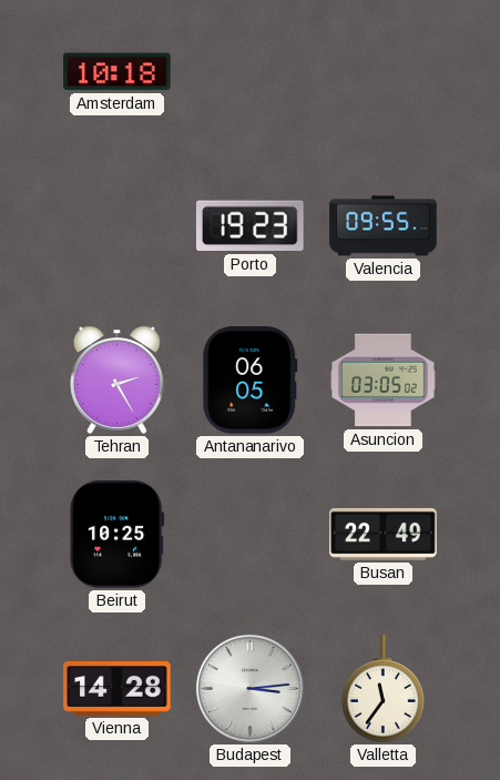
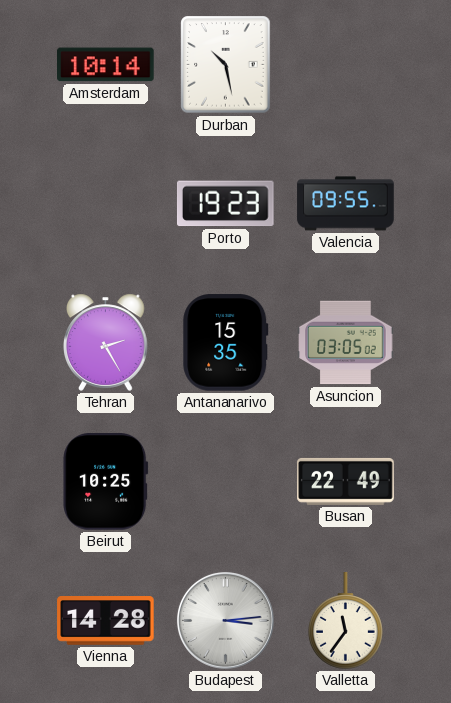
Amsterdam: 10:18 -> 10:14
Durban: none -> 10:28
Antananarivo: 06:05 -> 15:35
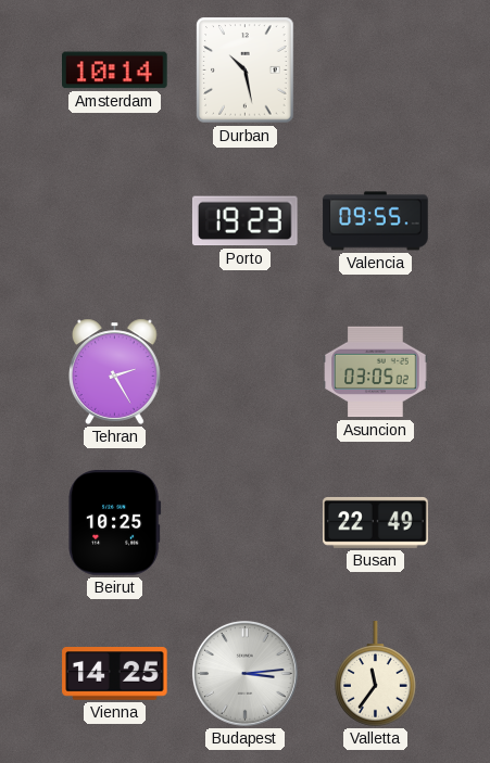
Antananarivo: 15:35 -> none
Vienna: 14:28 -> 14:25
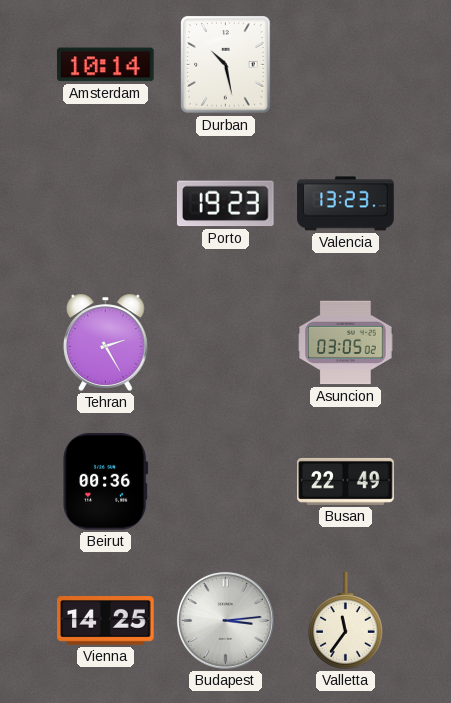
Valencia: 09:55 -> 13:23
Beirut: 10:25 -> 00:36
